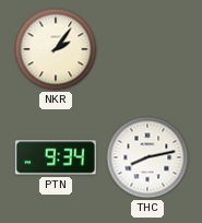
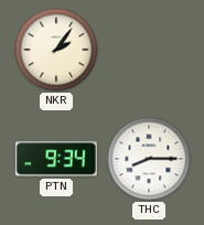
THC: 8:13 -> 8:15
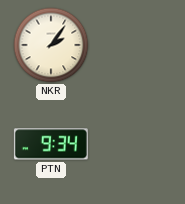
THC: 8:15 -> none
